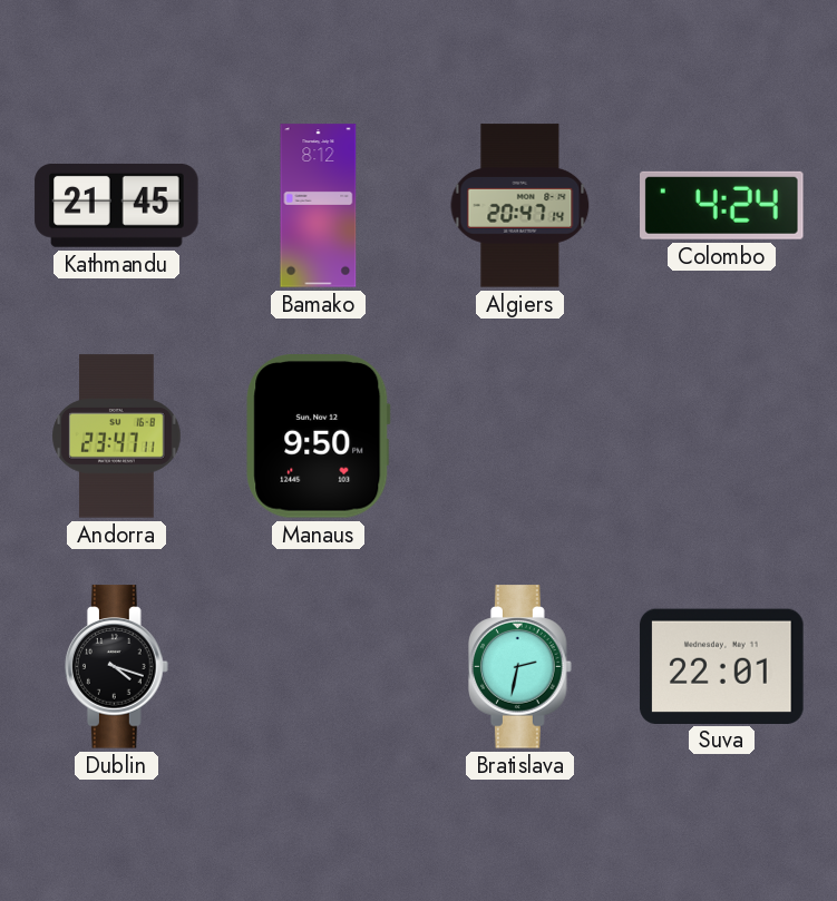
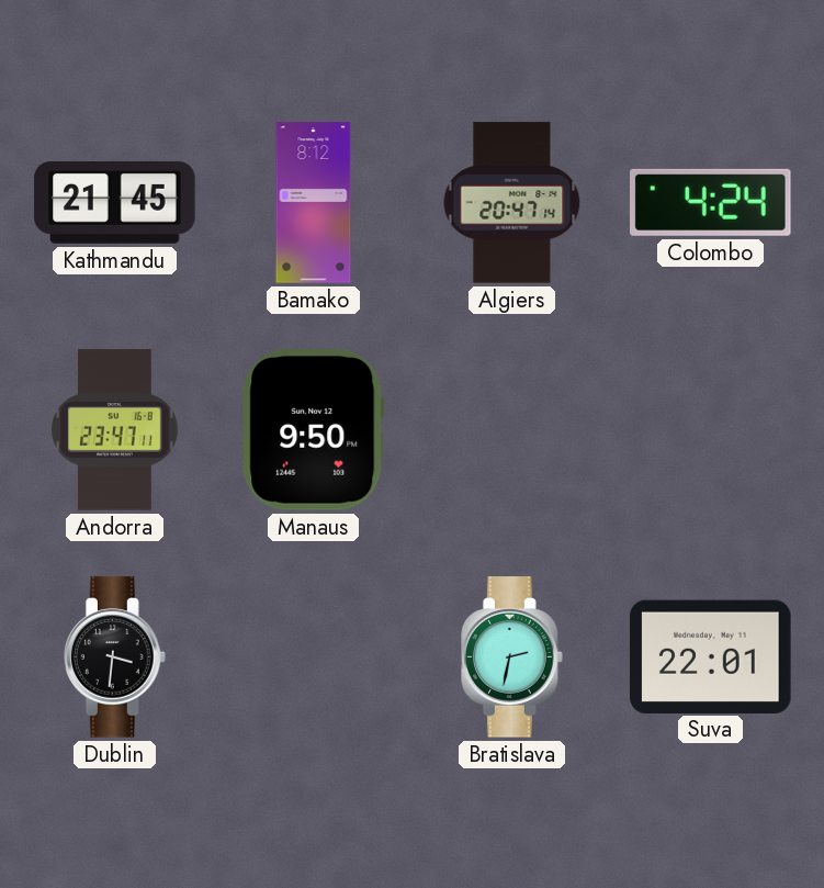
Dublin: 4:18 -> 3:31
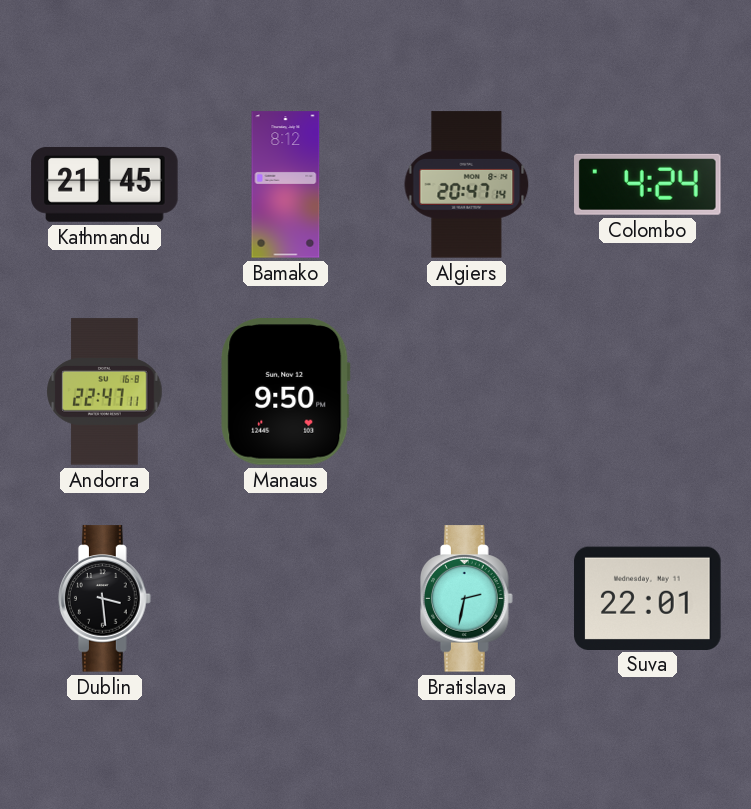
Andorra: 23:47 -> 22:47
Dublin: 3:31 -> 3:29
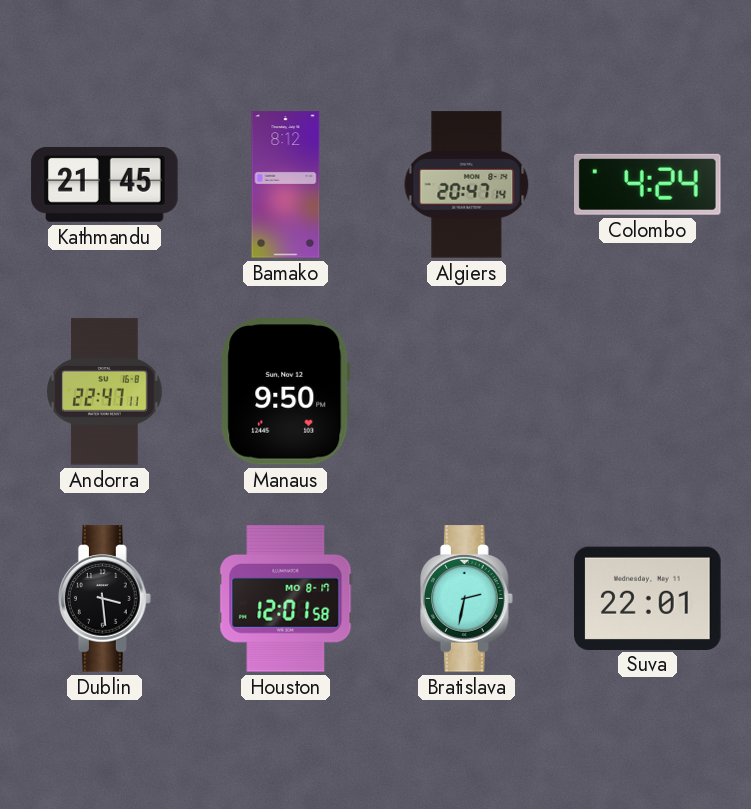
Houston: none -> 12:01
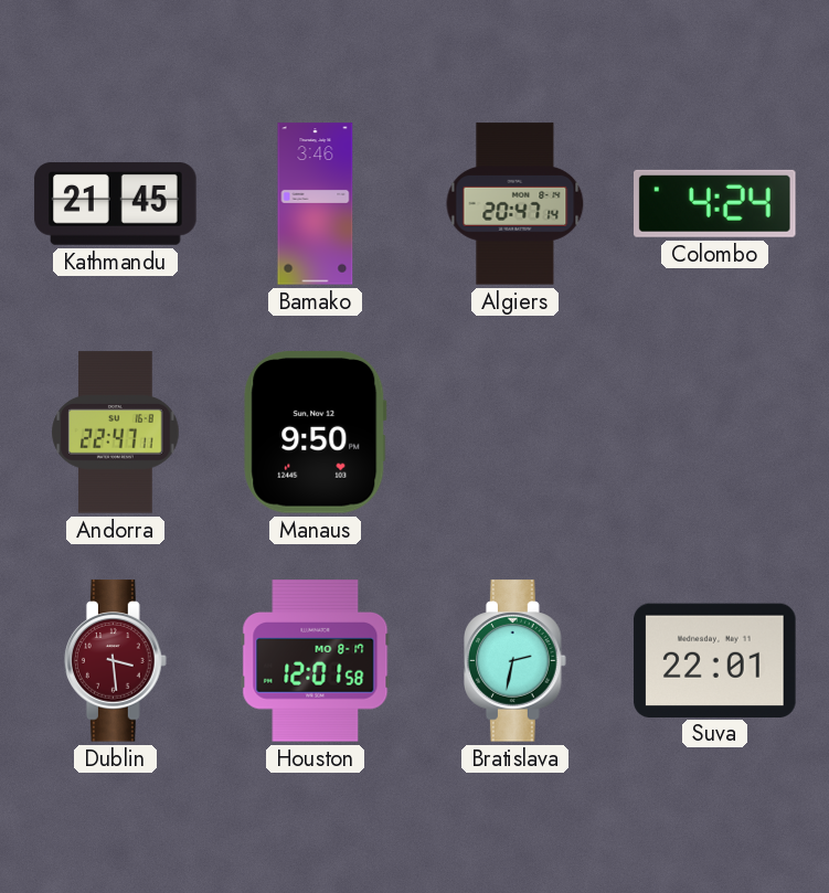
Bamako: 8:12 -> 3:46
Dublin dial: black -> burgundy
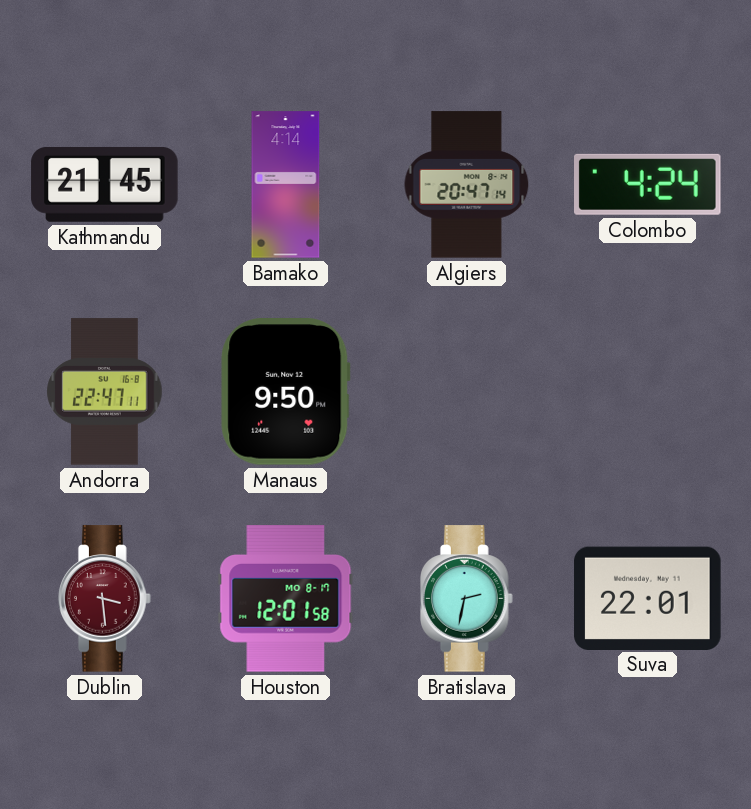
Bamako: 3:46 -> 4:14
